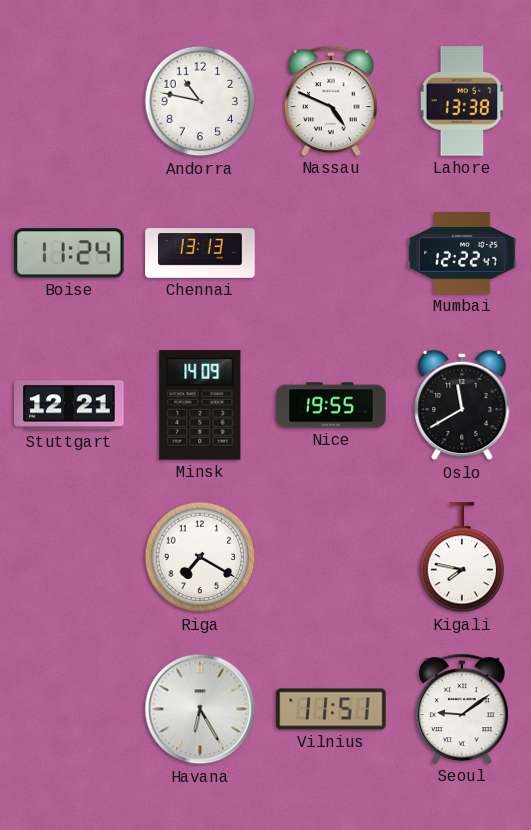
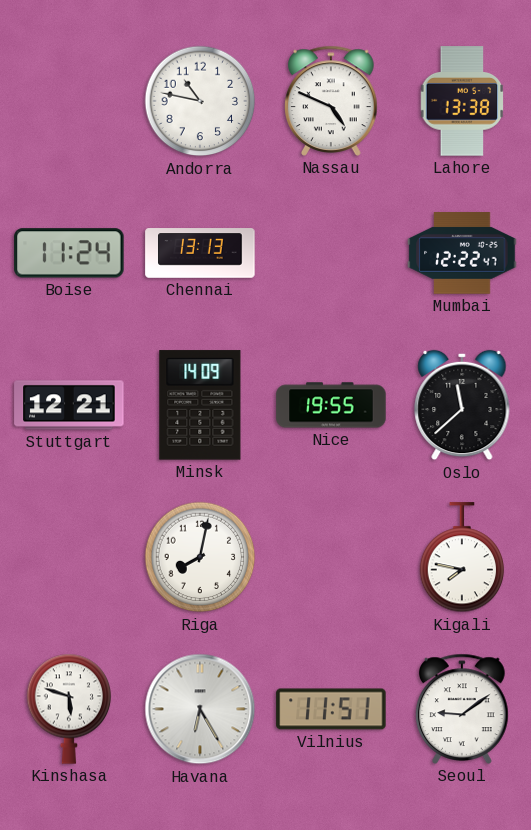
Oslo: 11:40 -> 11:38
Riga: 7:20 -> 8:02
Kinshasa: none -> 5:48
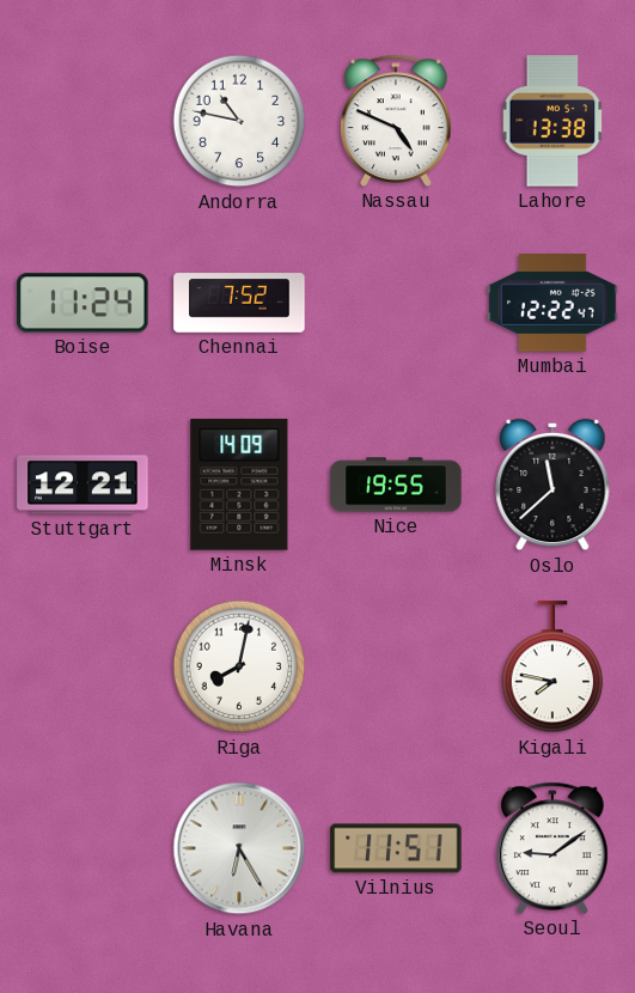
Chennai: 13:13 -> 7:52
Kinshasa: 5:48 -> none
